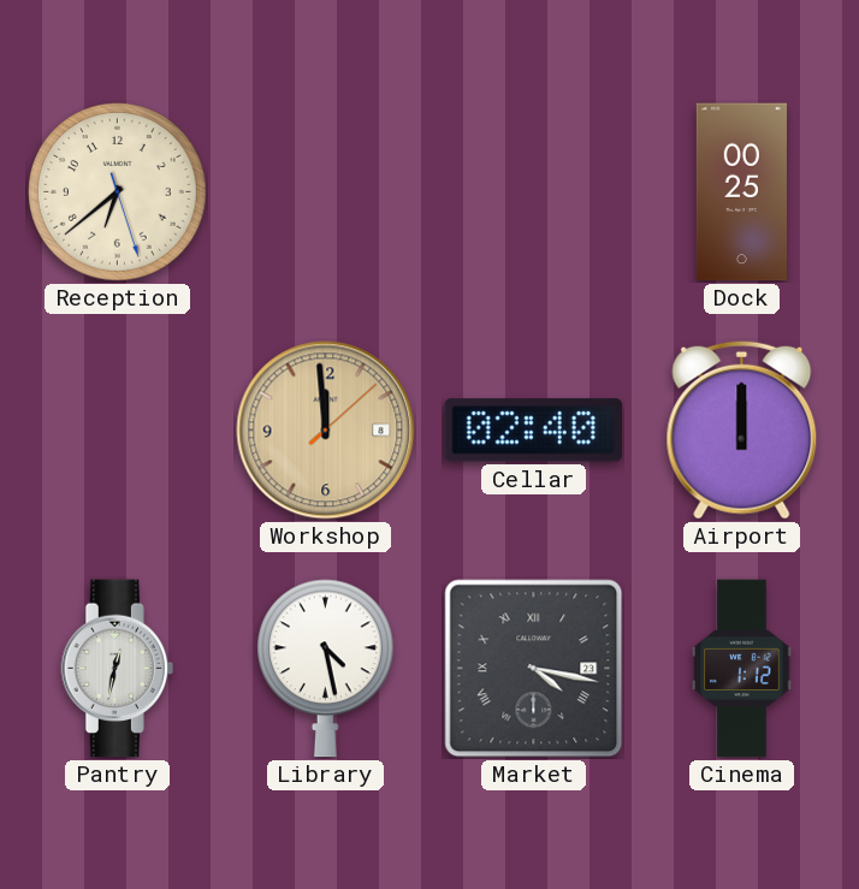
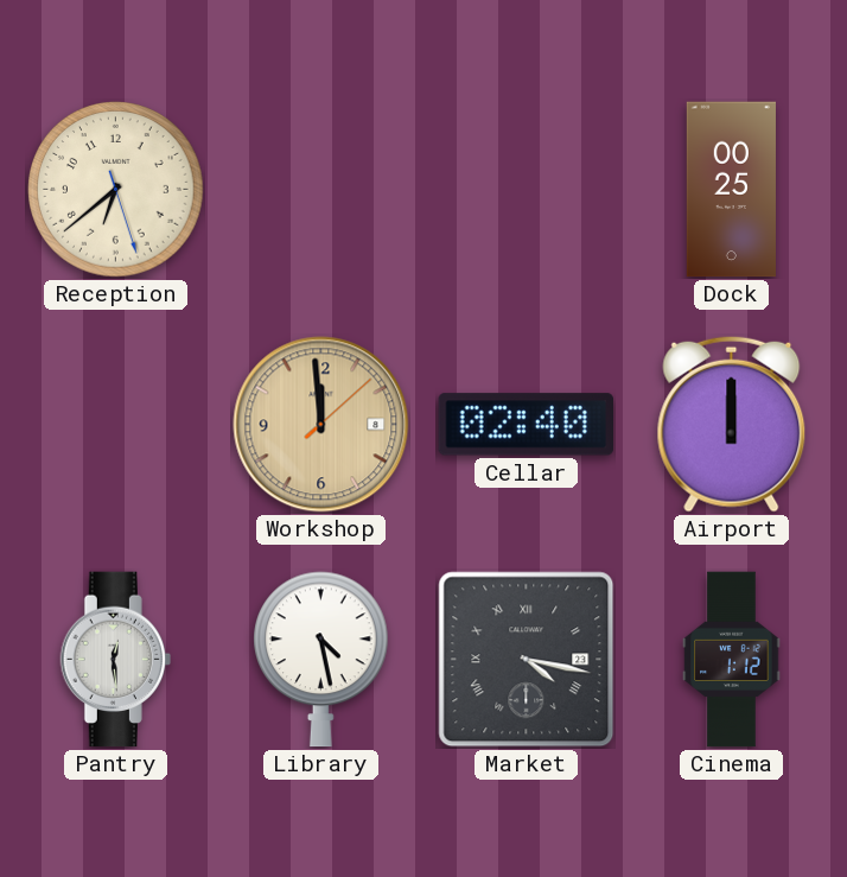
Pantry: 12:32 -> 12:29
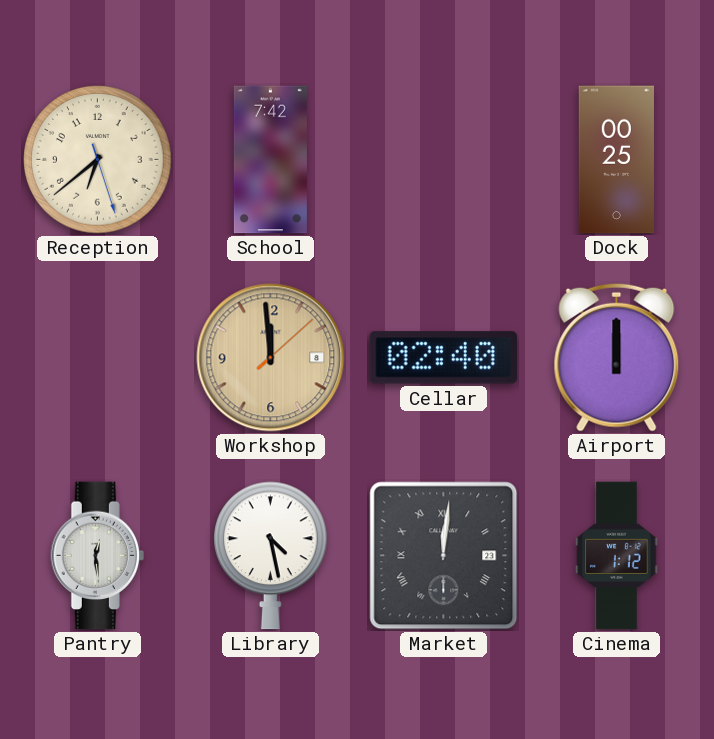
School: none -> 7:42
Market: 4:17 -> 12:01
